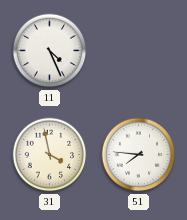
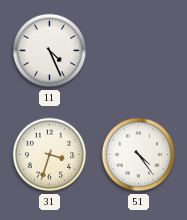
31: 3:58 -> 3:33
51: 7:46 -> 4:24
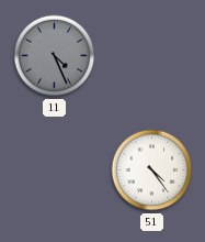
11 dial: white -> grey
31: 3:33 -> none
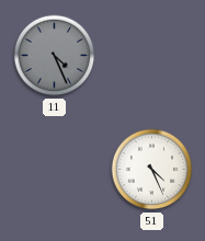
51: 4:24 -> 4:26
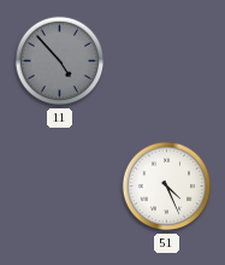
11: 4:26 -> 4:53
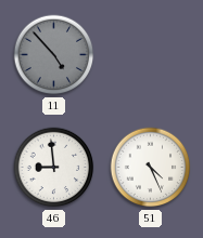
46: none -> 8:59
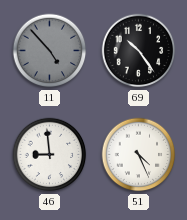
69: none -> 10:24
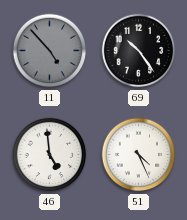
46: 8:59 -> 4:59
